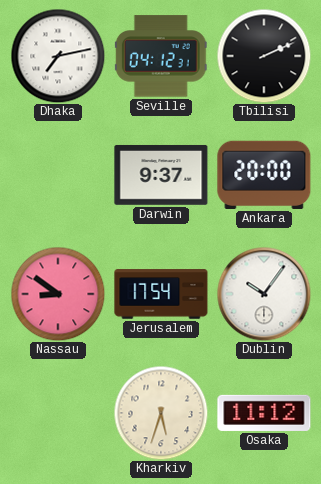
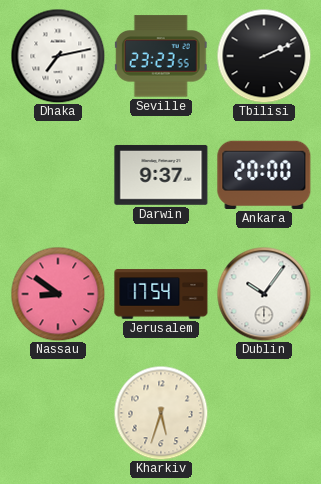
Seville: 04:12 -> 23:23
Osaka: 11:12 -> none
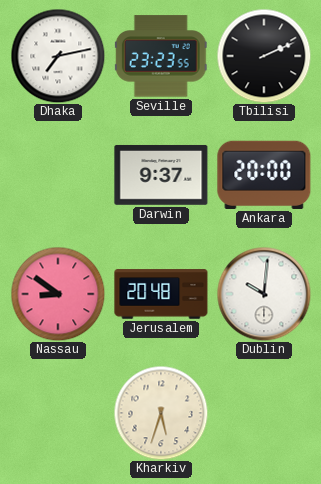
Jerusalem: 17:54 -> 20:48
Dublin: 10:06 -> 10:01
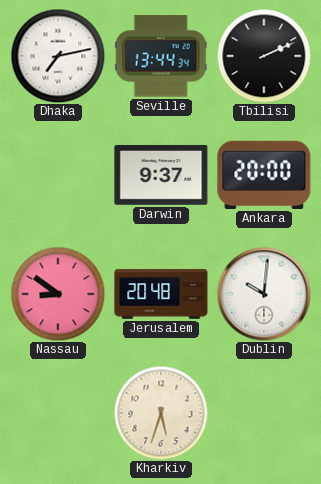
Seville: 23:23 -> 13:44
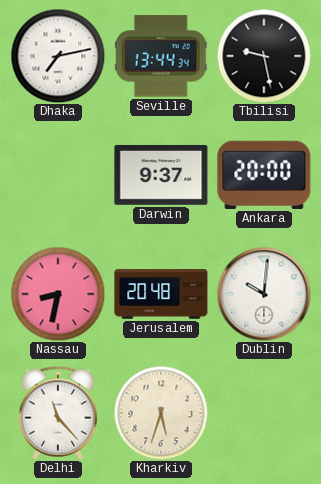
Tbilisi: 2:11 -> 9:28
Nassau: 8:51 -> 8:32
Delhi: none -> 11:23
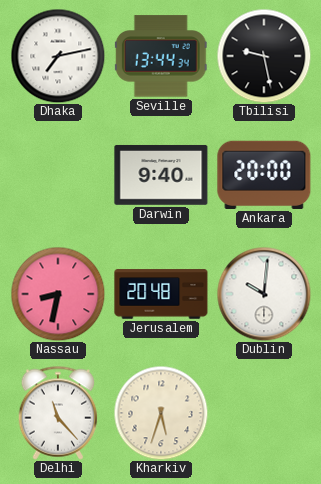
Darwin: 9:37 -> 9:40
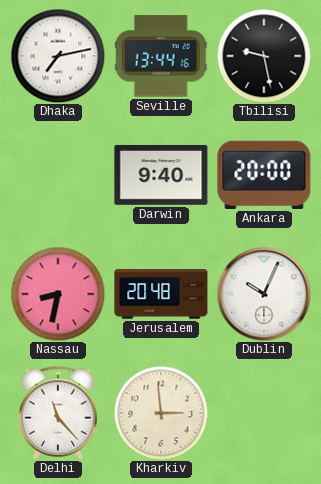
Seville: 13:44:34 -> 13:44:16
Dublin: 10:01 -> 10:04
Kharkiv: 5:33 -> 2:59
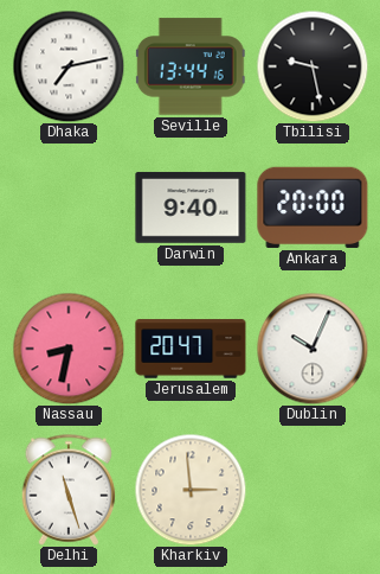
Jerusalem: 20:48 -> 20:47
Delhi: 11:23 -> 11:27
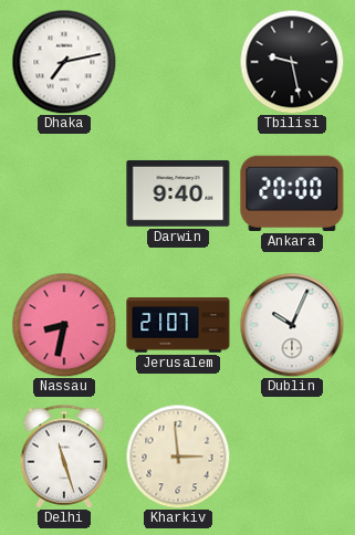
Seville: 13:44 -> none
Jerusalem: 20:47 -> 21:07
